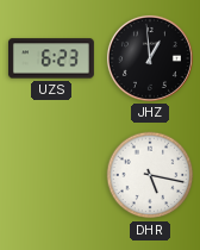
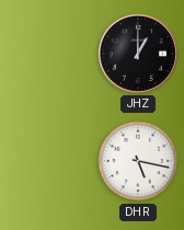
UZS: 6:23 -> none
JHZ: 12:59 -> 1:00
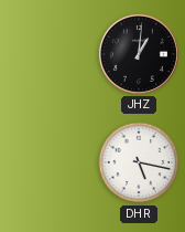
JHZ: 1:00 -> 1:01
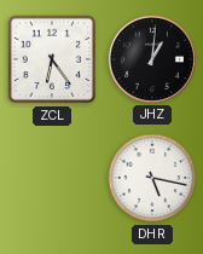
ZCL: none -> 6:24
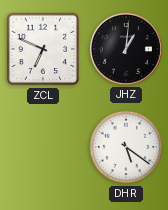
ZCL: 6:24 -> 6:49
DHR: 5:17 -> 5:21
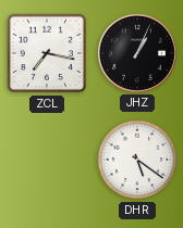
ZCL: 6:49 -> 7:17
JHZ: 1:01 -> 1:04
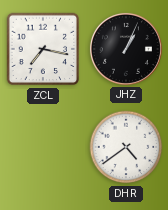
DHR: 5:21 -> 4:39
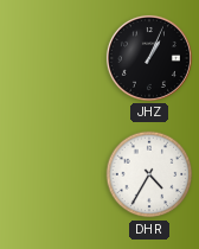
ZCL: 7:17 -> none
DHR: 4:39 -> 4:35
